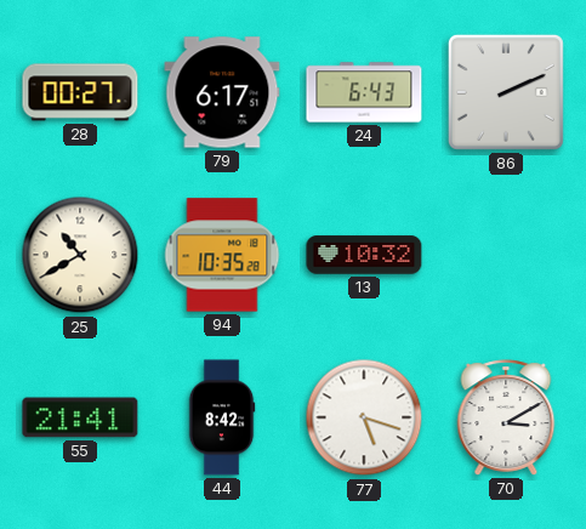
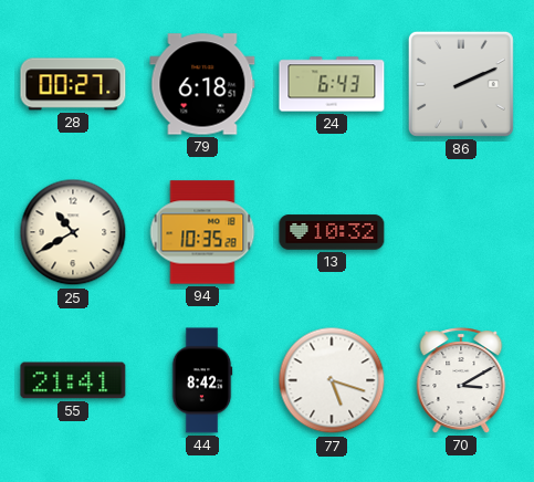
79: 6:17 -> 6:18
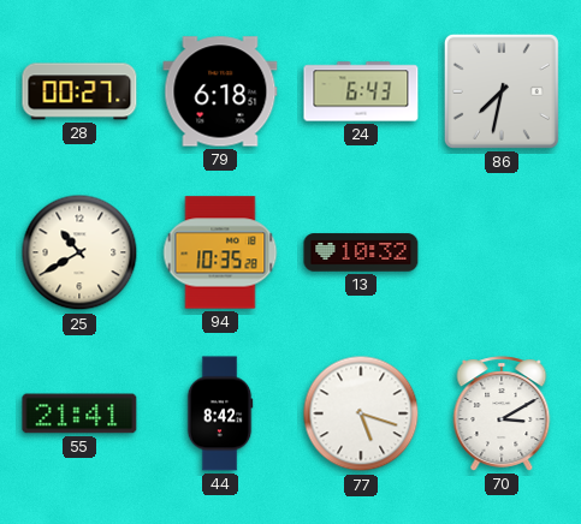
86: 2:11 -> 7:32
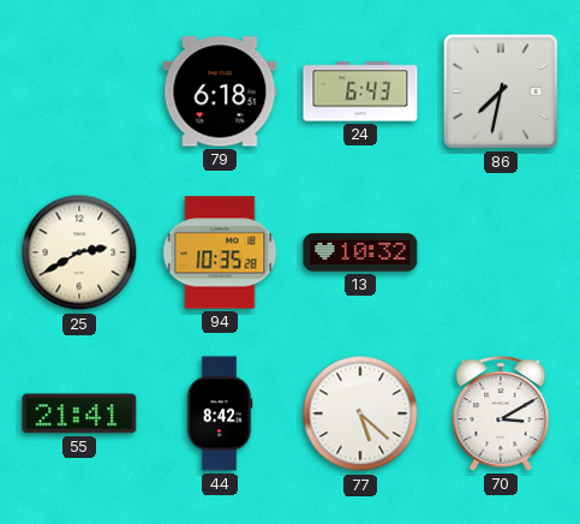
28: 00:27 -> none
25: 10:40 -> 2:40
77: 5:18 -> 5:22
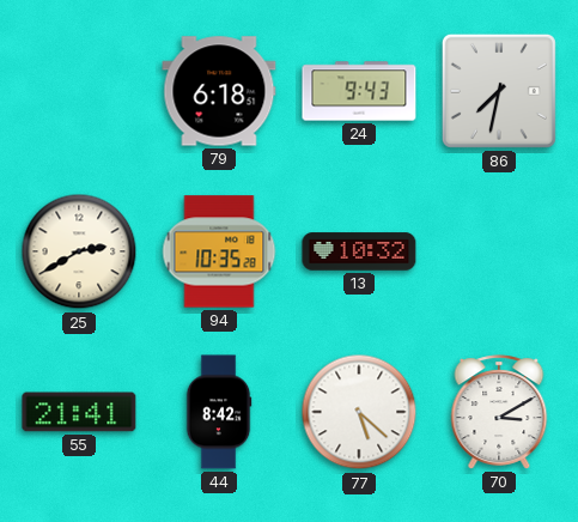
24: 6:43 -> 9:43
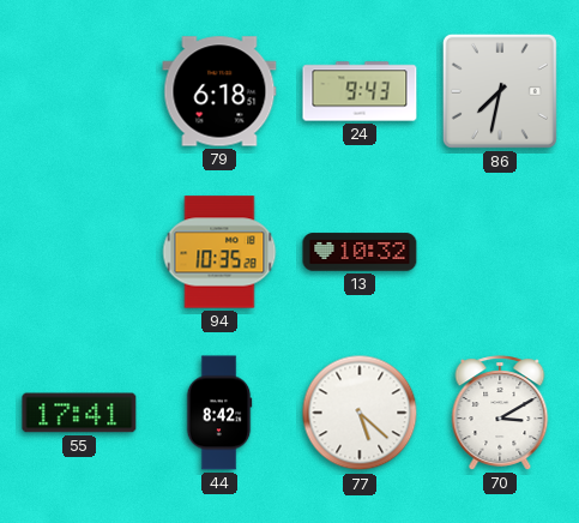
25: 2:40 -> none
55: 21:41 -> 17:41
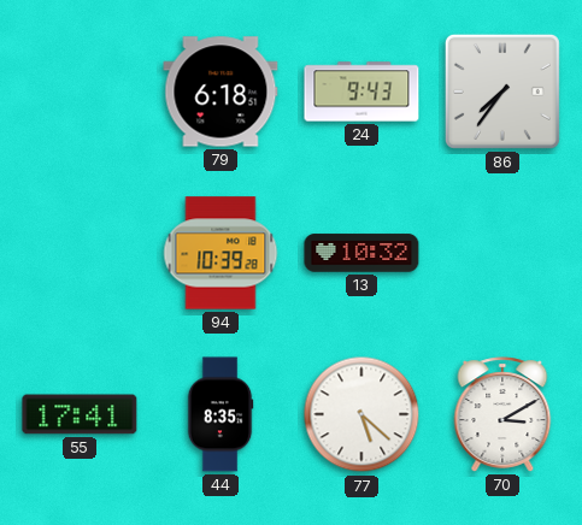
86: 7:32 -> 7:36
94: 10:35 -> 10:39
44: 8:42 -> 8:35
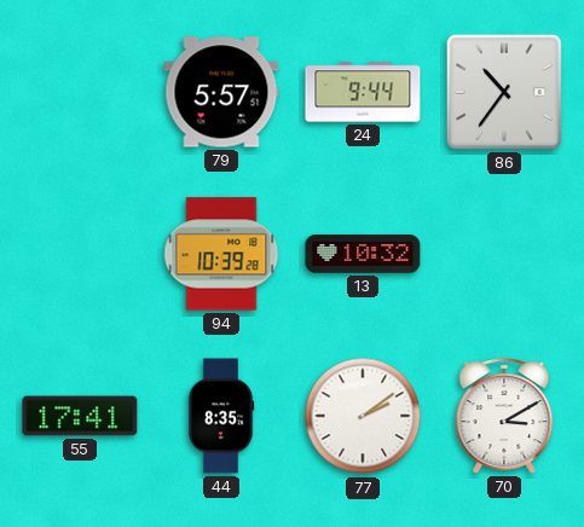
79: 6:18 -> 5:57
24: 9:43 -> 9:44
86: 7:36 -> 10:36
77: 5:22 -> 2:09
